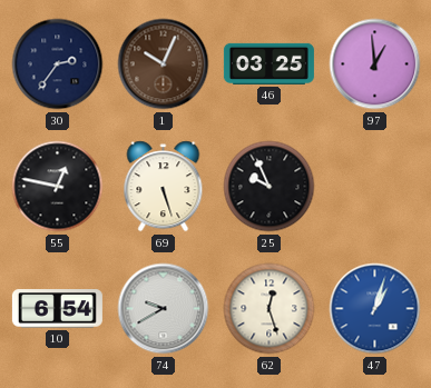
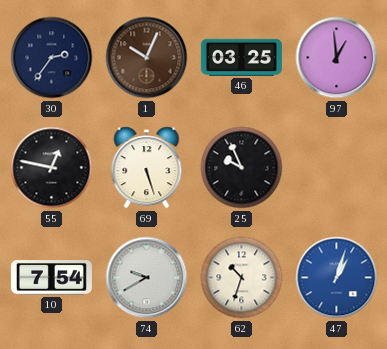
10: 6:54 -> 7:54
62: 12:27 -> 10:33
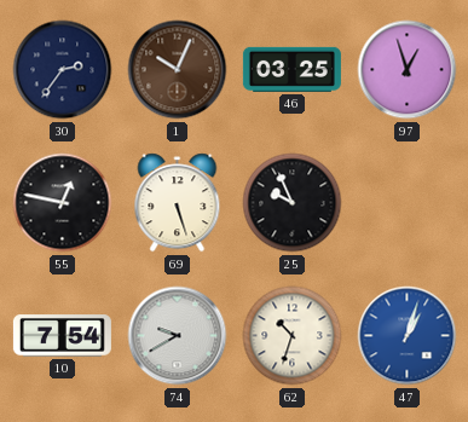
97: 12:59 -> 12:57
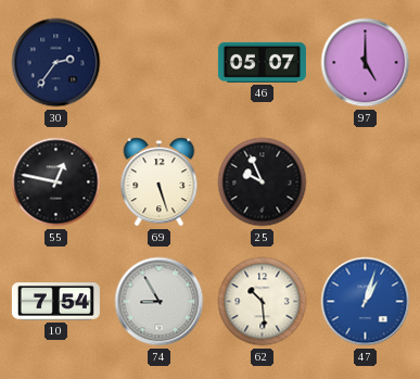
1: 10:04 -> none
46: 03:25 -> 05:07
97: 12:57 -> 5:00
74: 9:40 -> 8:55
62: 10:33 -> 10:29
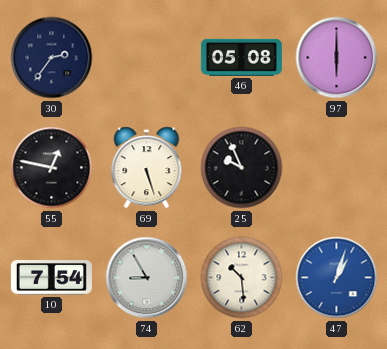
46: 05:07 -> 05:08
97: 5:00 -> 6:00
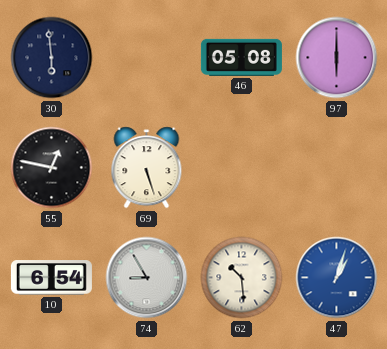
30: 2:36 -> 5:59
25: 9:56 -> none
10: 7:54 -> 6:54
